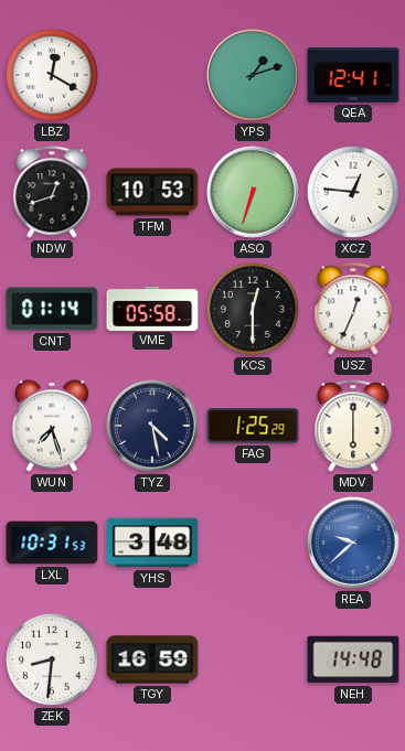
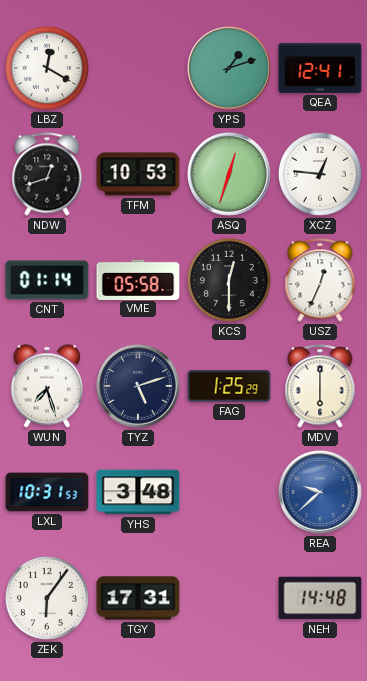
ASQ: 6:33 -> 12:33
TYZ: 4:28 -> 5:12
ZEK: 8:31 -> 6:06
TGY: 16:59 -> 17:31
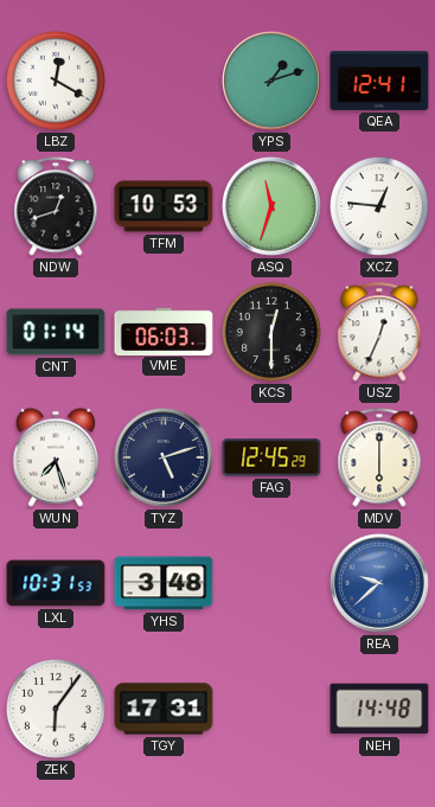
ASQ: 12:33 -> 11:33
VME: 05:58 -> 06:03
FAG: 1:25 -> 12:45
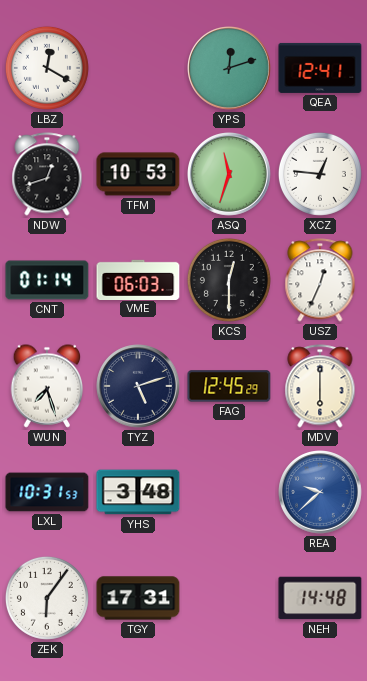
YPS: 1:12 -> 12:12
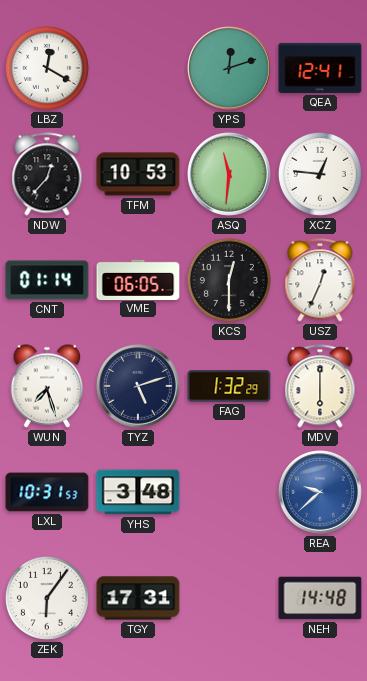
NDW: 12:42 -> 12:37
ASQ: 11:33 -> 11:31
VME: 06:03 -> 06:05
FAG: 12:45 -> 1:32
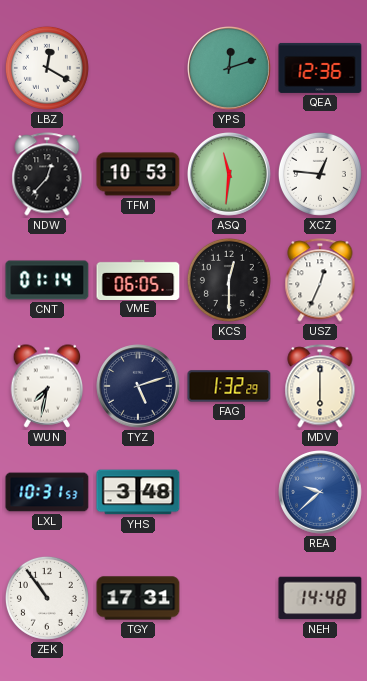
QEA: 12:41 -> 12:36
WUN: 7:27 -> 7:32
ZEK: 6:06 -> 10:54
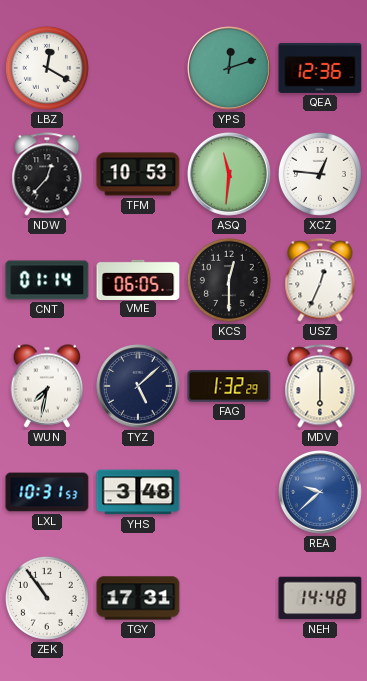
TYZ: 5:12 -> 5:08
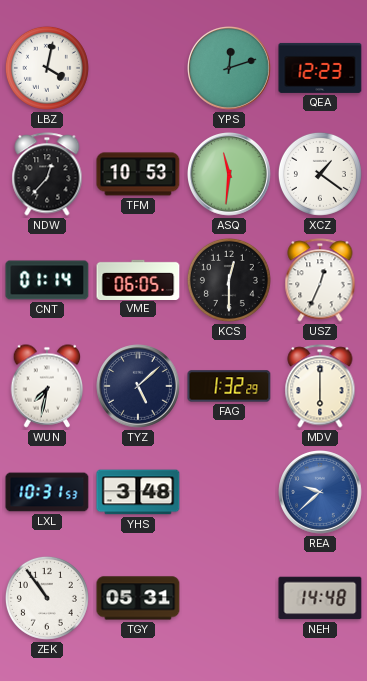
LBZ: 12:20 -> 4:02
QEA: 12:36 -> 12:23
XCZ: 12:46 -> 1:21
TGY: 17:31 -> 05:31
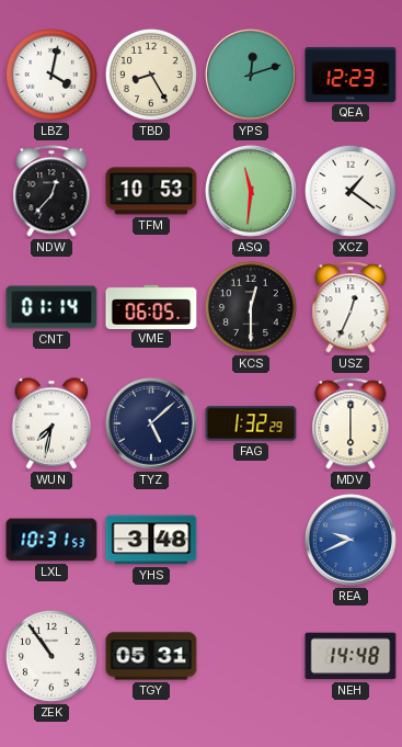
TBD: none -> 8:25
REA: 9:38 -> 9:41
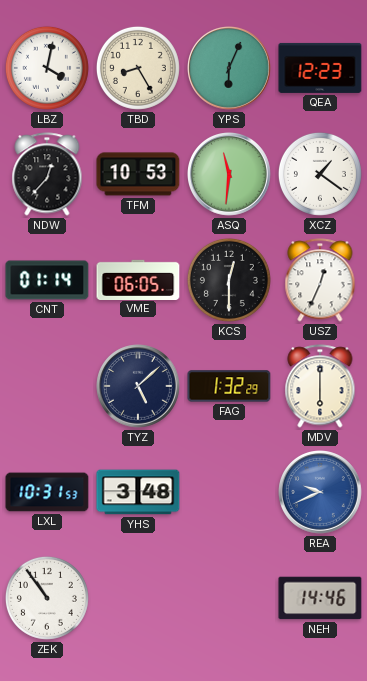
YPS: 12:12 -> 6:04
WUN: 7:32 -> none
TGY: 05:31 -> none
NEH: 14:48 -> 14:46
